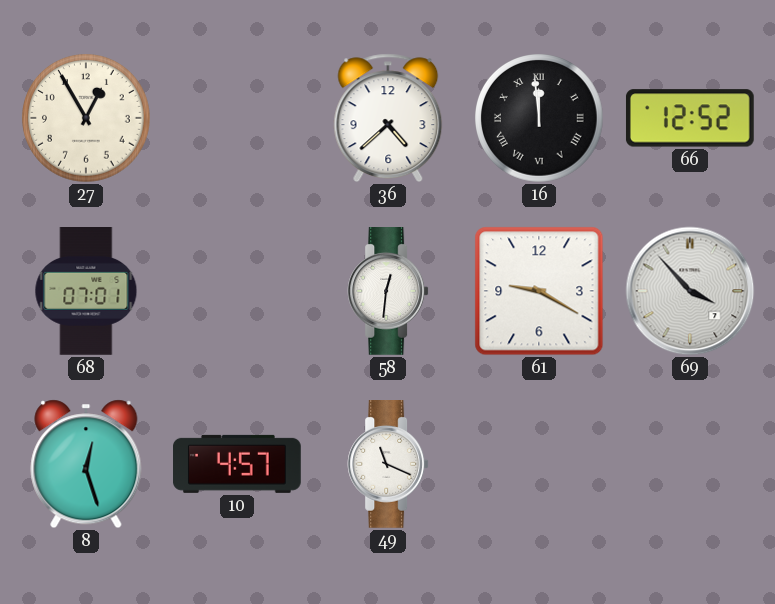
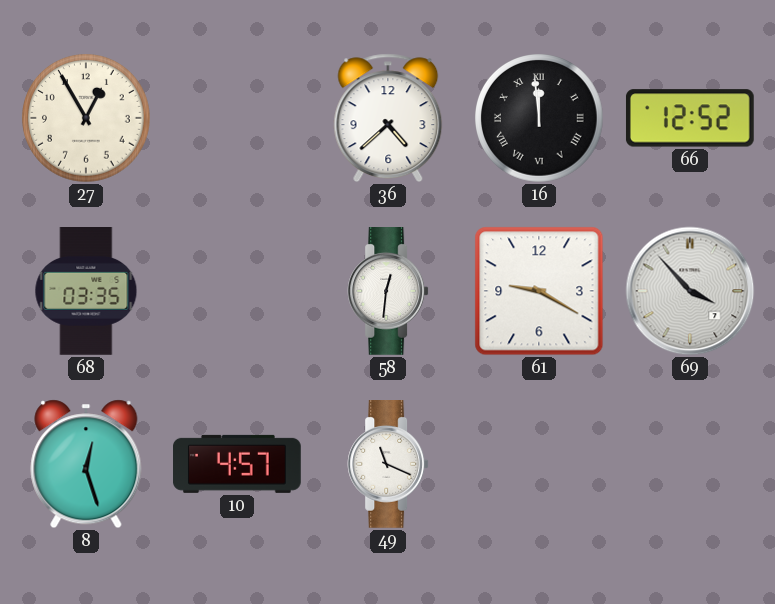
68: 07:01 -> 03:35
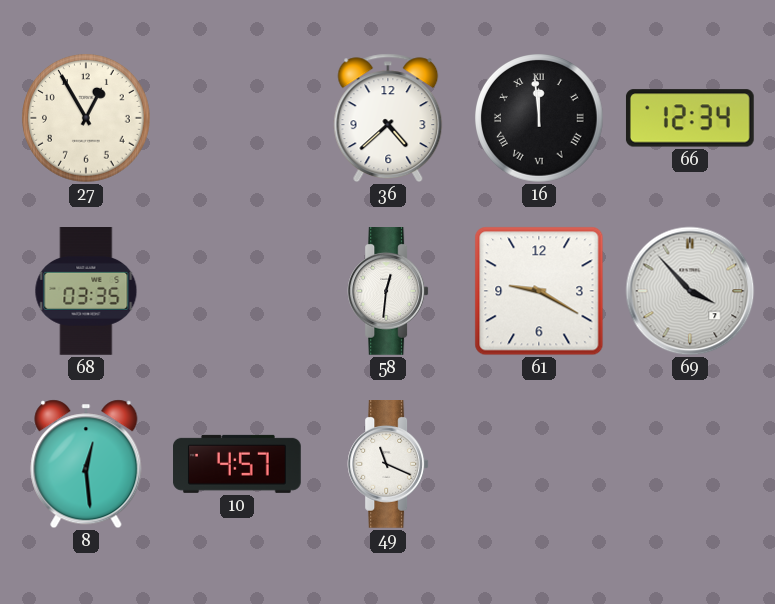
66: 12:52 -> 12:34
8: 12:27 -> 12:29
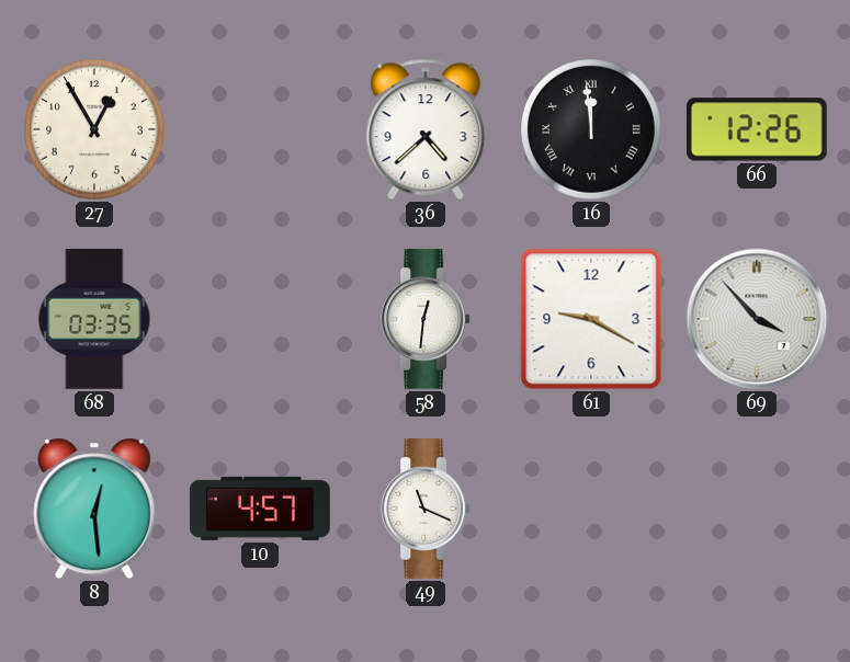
66: 12:34 -> 12:26
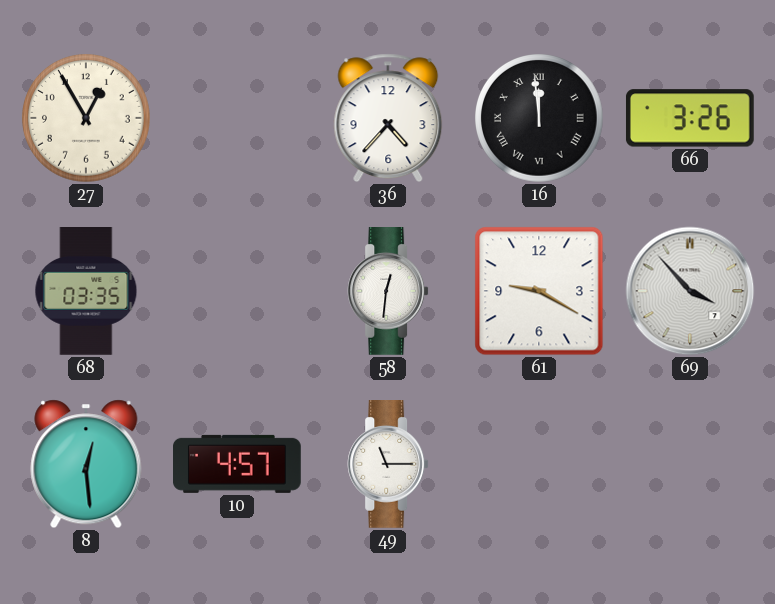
36: 4:38 -> 4:37
66: 12:26 -> 3:26
49: 11:19 -> 11:15
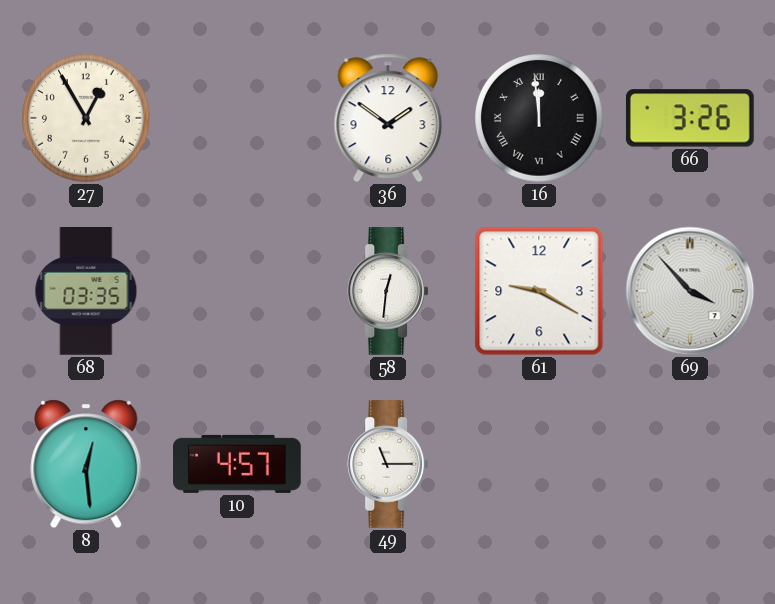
36: 4:37 -> 1:51
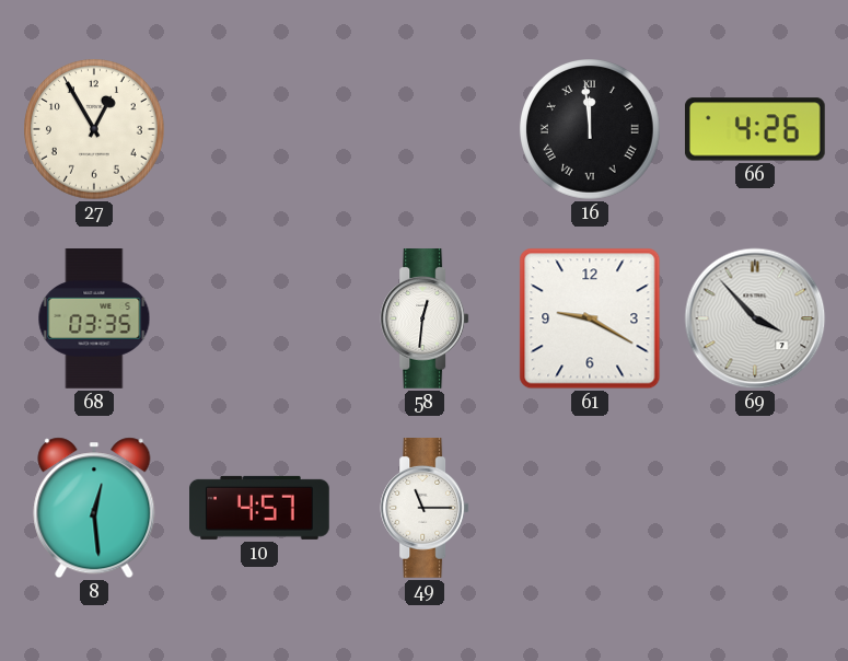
36: 1:51 -> none
66: 3:26 -> 4:26
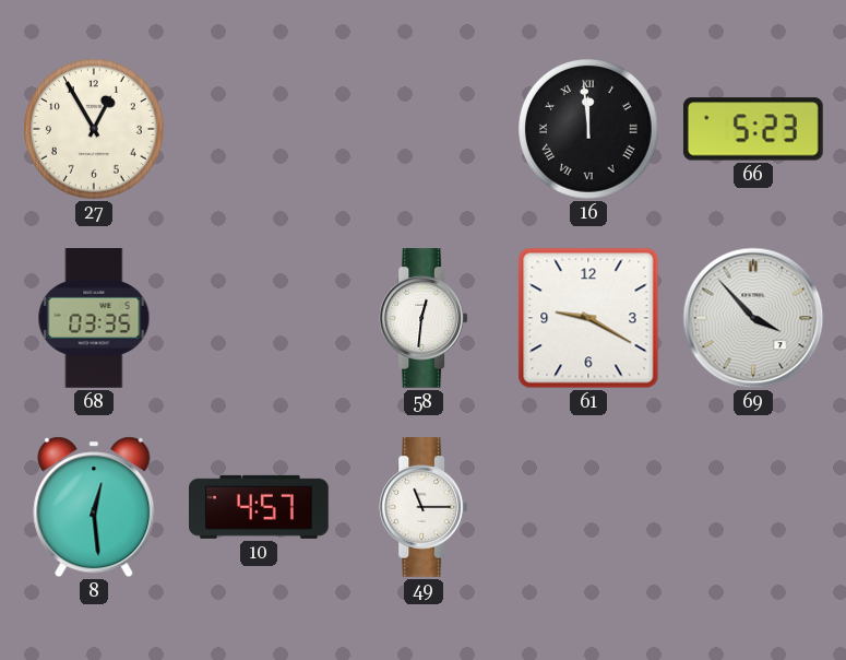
66: 4:26 -> 5:23
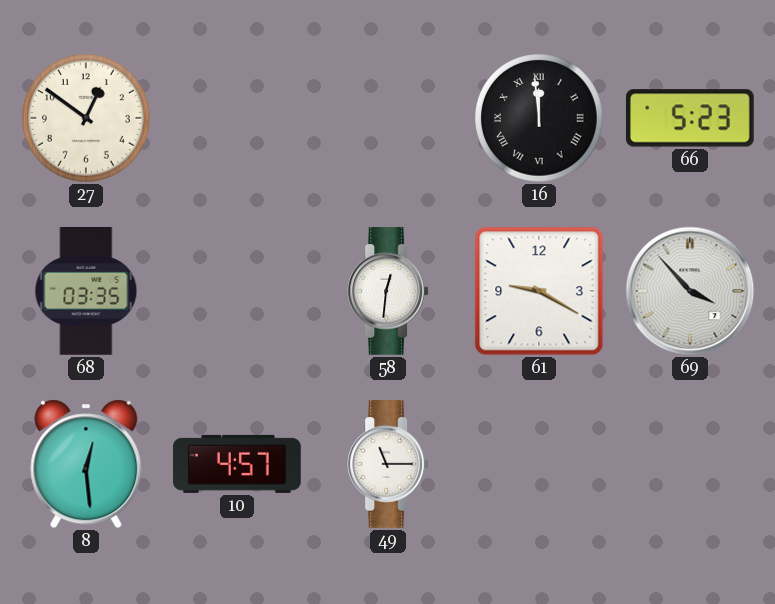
27: 12:55 -> 12:51
